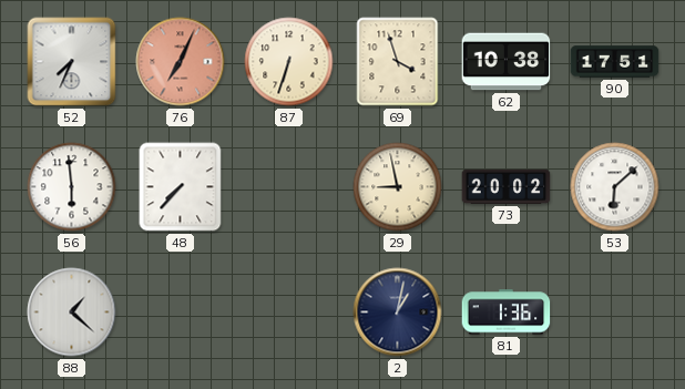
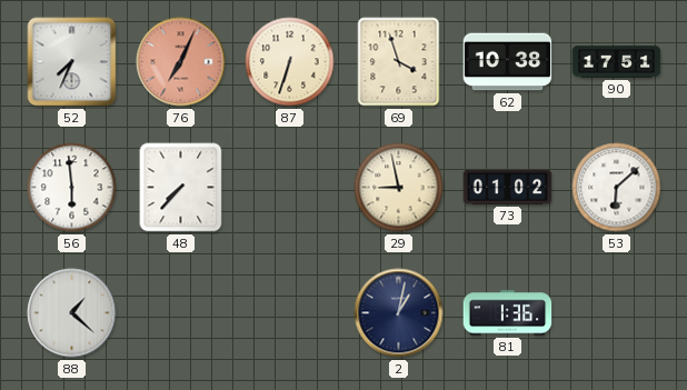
73: 20:02 -> 01:02
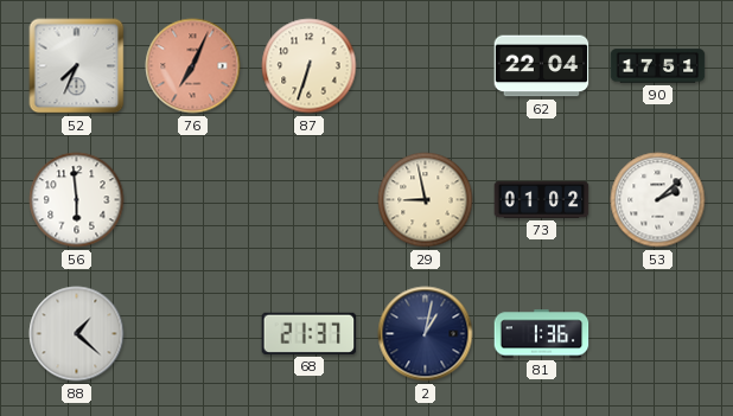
69: 3:57 -> none
62: 10:38 -> 22:04
48: 7:37 -> none
53: 6:08 -> 2:08
68: none -> 21:37
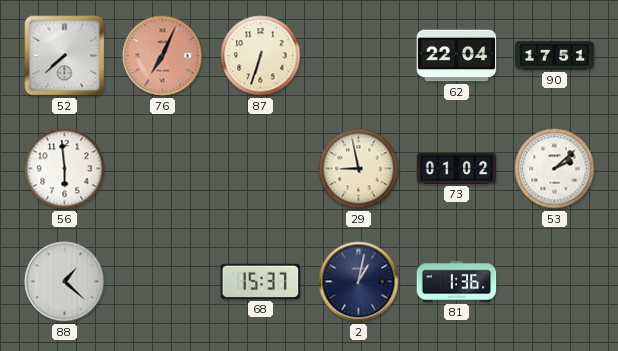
52: 7:34 -> 7:38
68: 21:37 -> 15:37
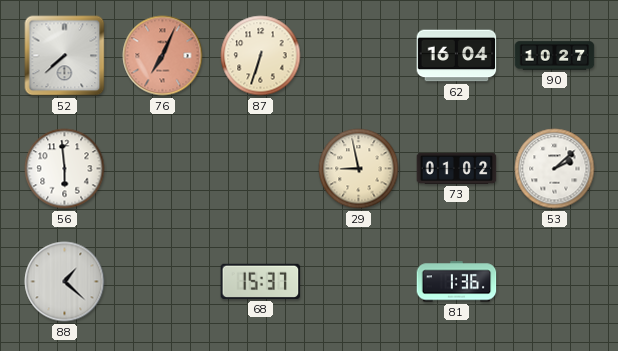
62: 22:04 -> 16:04
90: 17:51 -> 10:27
2: 1:02 -> none
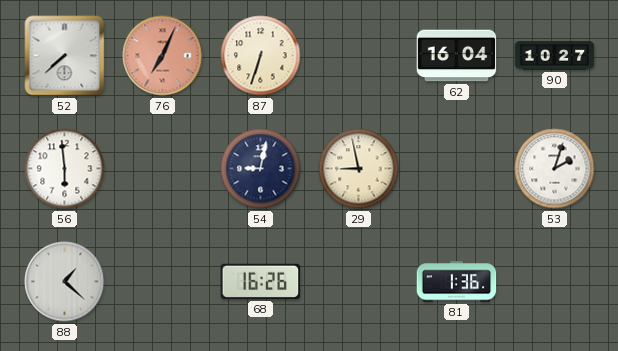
54: none -> 9:02
73: 01:02 -> none
53: 2:08 -> 2:03
68: 15:37 -> 16:26
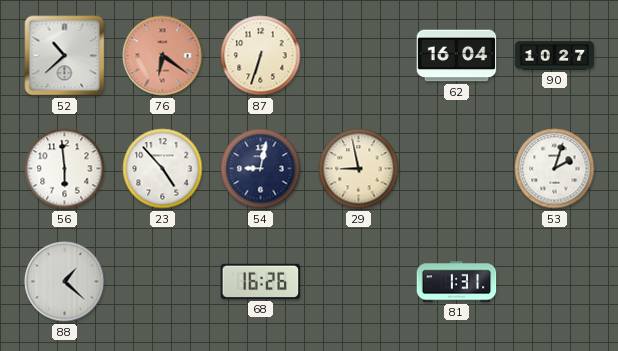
52: 7:38 -> 10:38
76: 7:04 -> 6:21
23: none -> 4:53
81: 1:36 -> 1:31
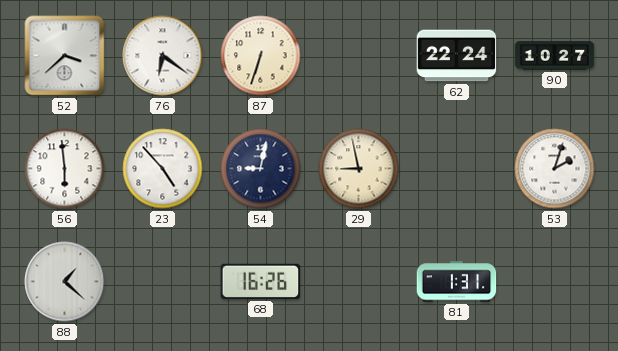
52: 10:38 -> 3:38
76 dial: salmon -> white
62: 16:04 -> 22:24
